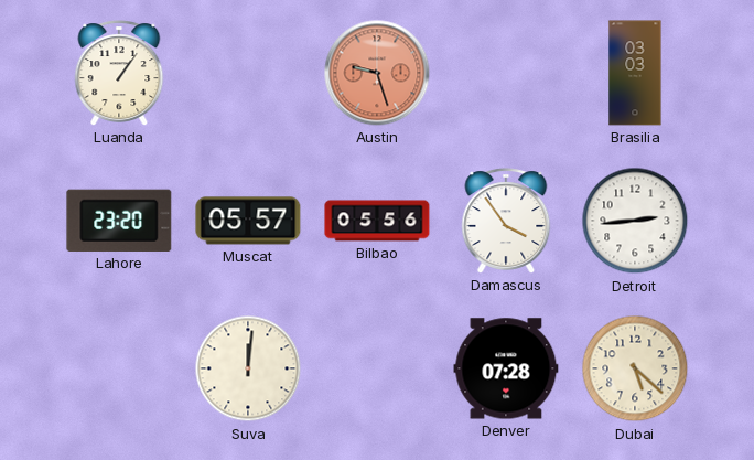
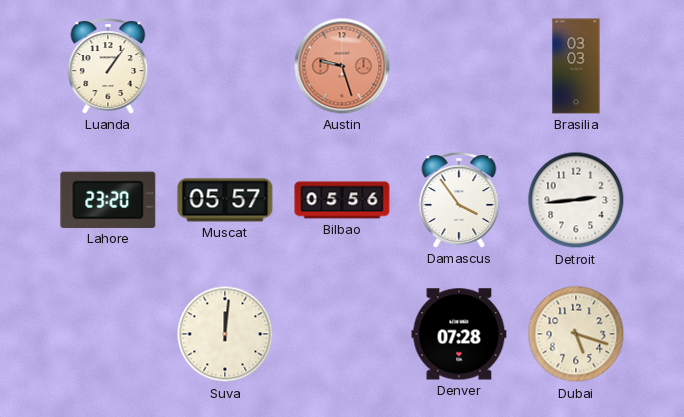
Dubai: 5:22 -> 5:18
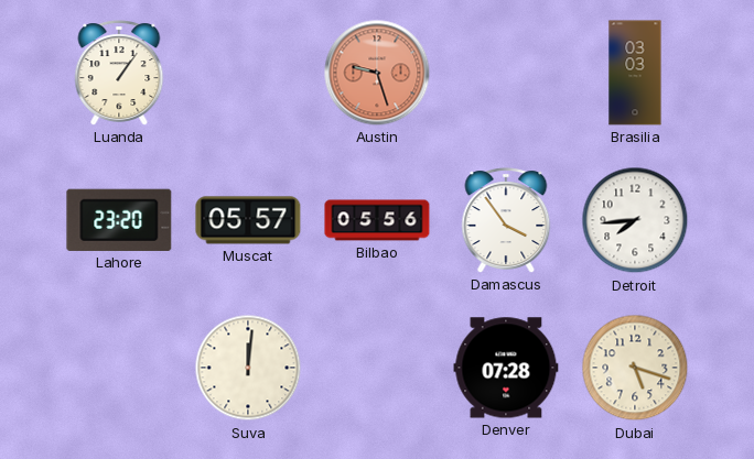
Detroit: 2:44 -> 7:44
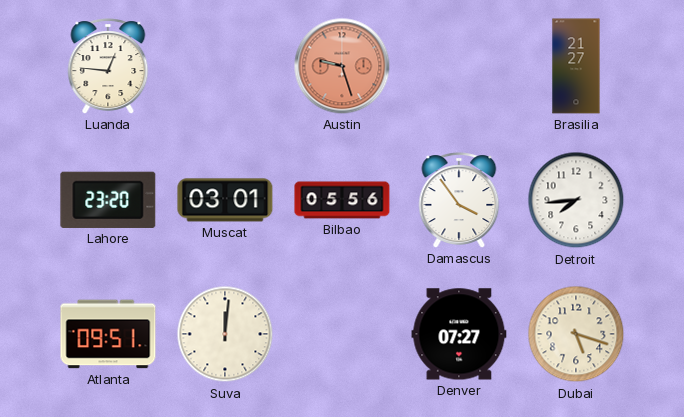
Luanda: 1:06 -> 12:46
Brasilia: 03:03 -> 21:27
Muscat: 05:57 -> 03:01
Atlanta: none -> 09:51
Denver: 07:28 -> 07:27
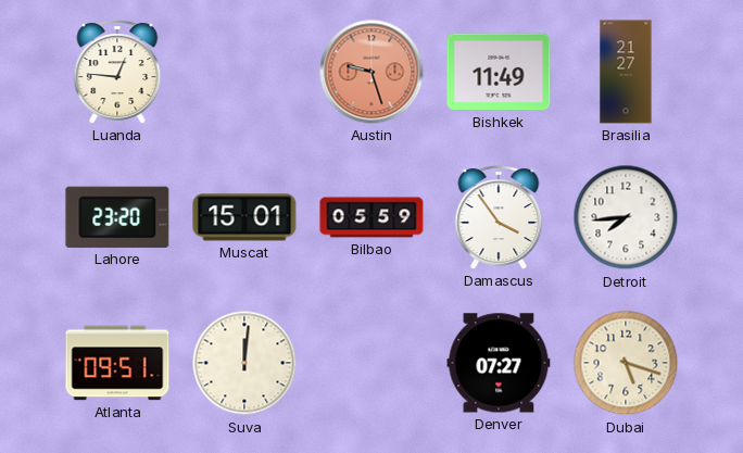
Bishkek: none -> 11:49
Muscat: 03:01 -> 15:01
Bilbao: 05:56 -> 05:59
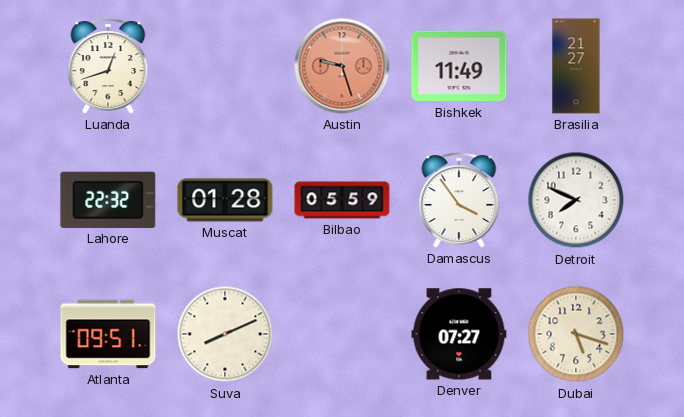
Luanda: 12:46 -> 12:42
Lahore: 23:20 -> 22:32
Muscat: 15:01 -> 01:28
Detroit: 7:44 -> 7:49
Suva: 12:01 -> 8:11
